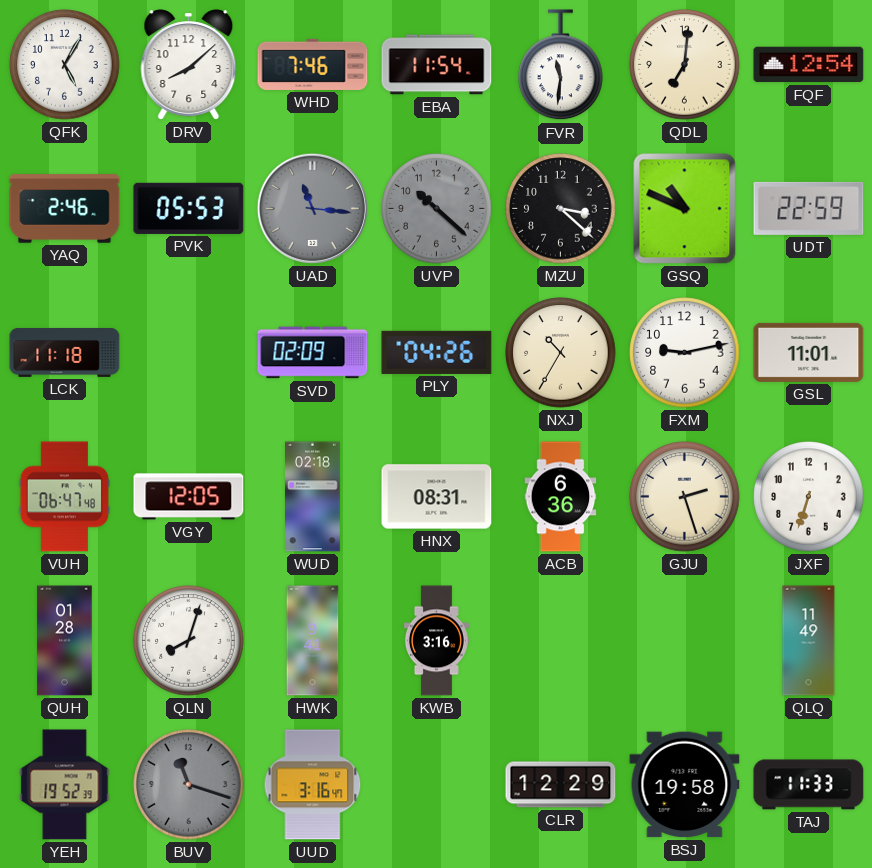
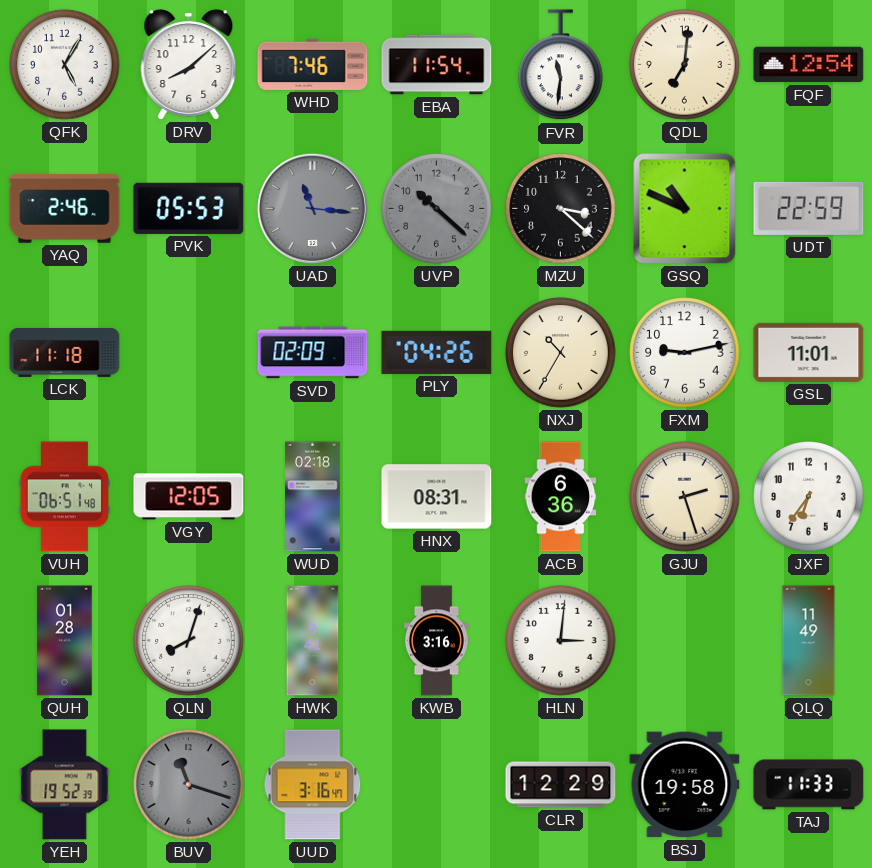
VUH: 06:47 -> 06:51
JXF: 6:33 -> 6:36
HLN: none -> 3:01
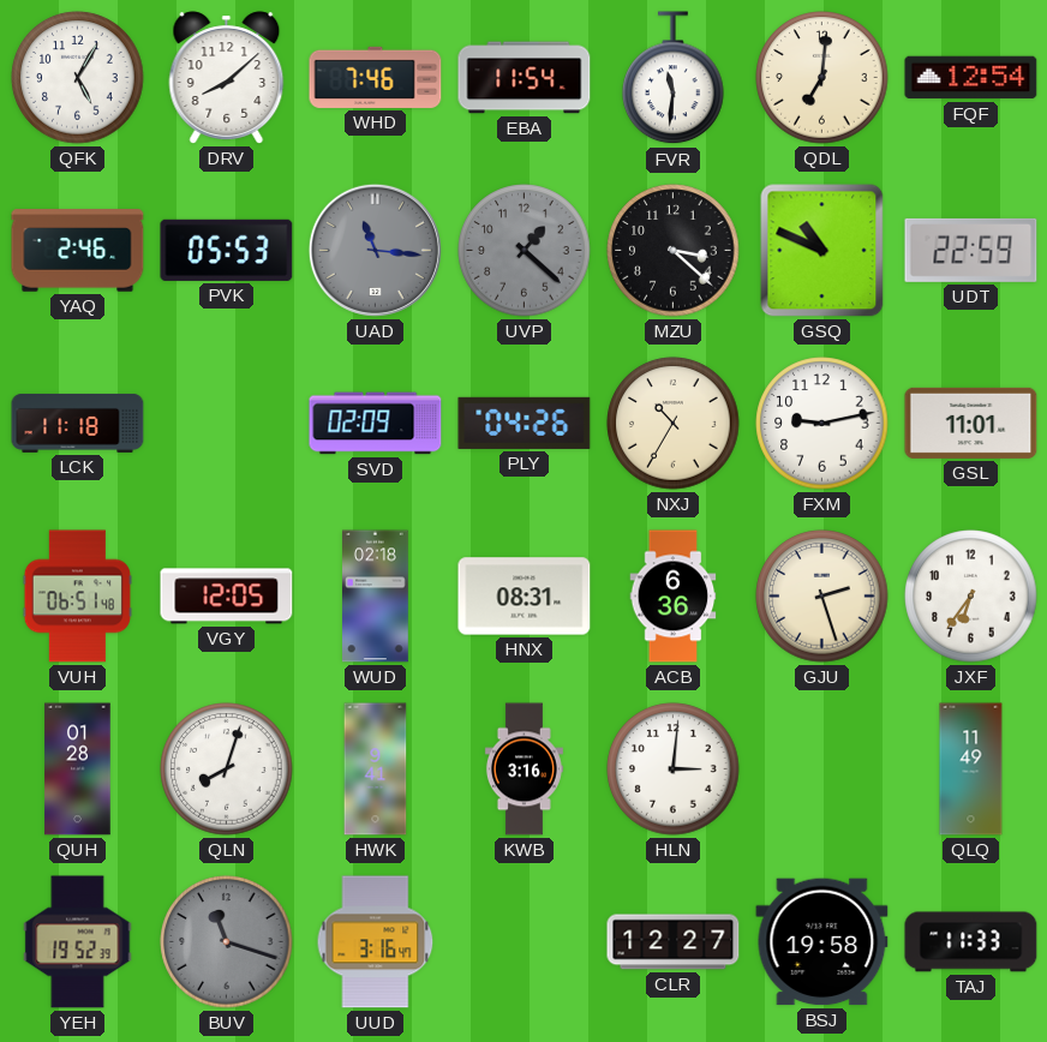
UVP: 10:22 -> 1:22
CLR: 12:29 -> 12:27
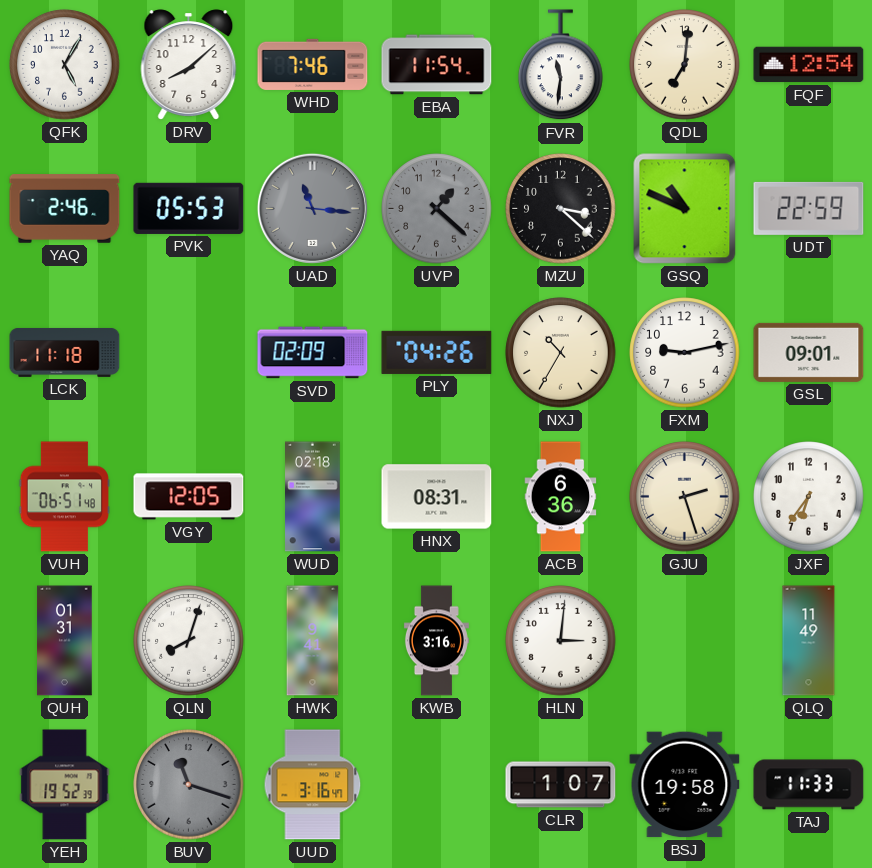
GSL: 11:01 -> 09:01
QUH: 01:28 -> 01:31
CLR: 12:27 -> 1:07
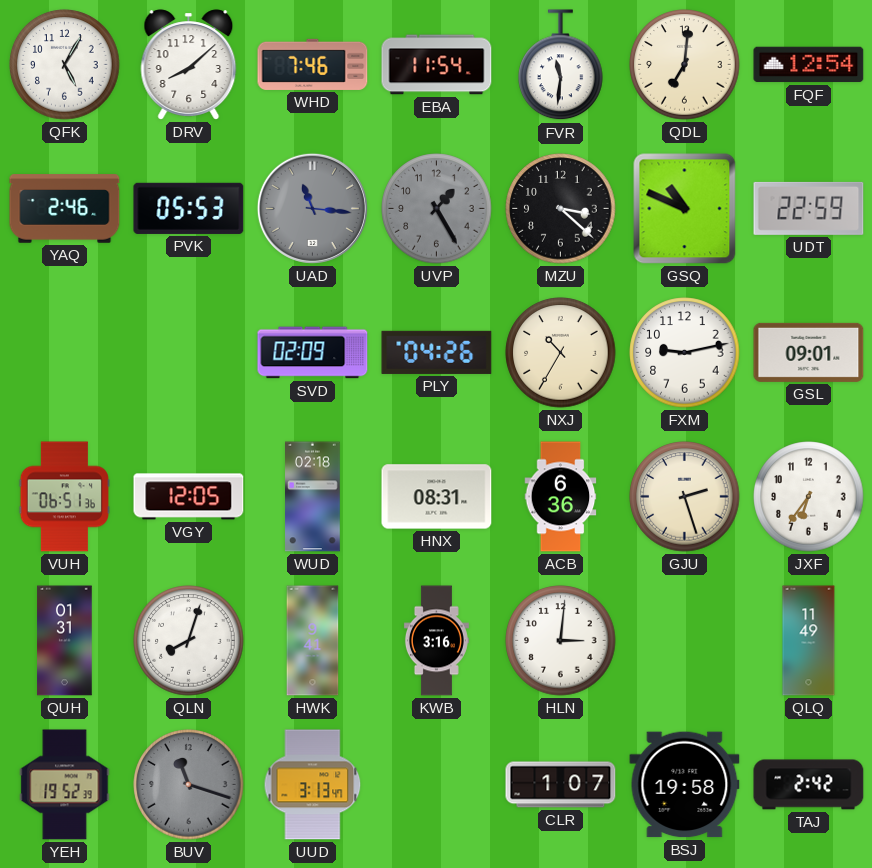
UVP: 1:22 -> 1:25
LCK: 11:18 -> none
VUH: 06:51:48 -> 06:51:36
UUD: 3:16 -> 3:13
TAJ: 11:33 -> 2:42
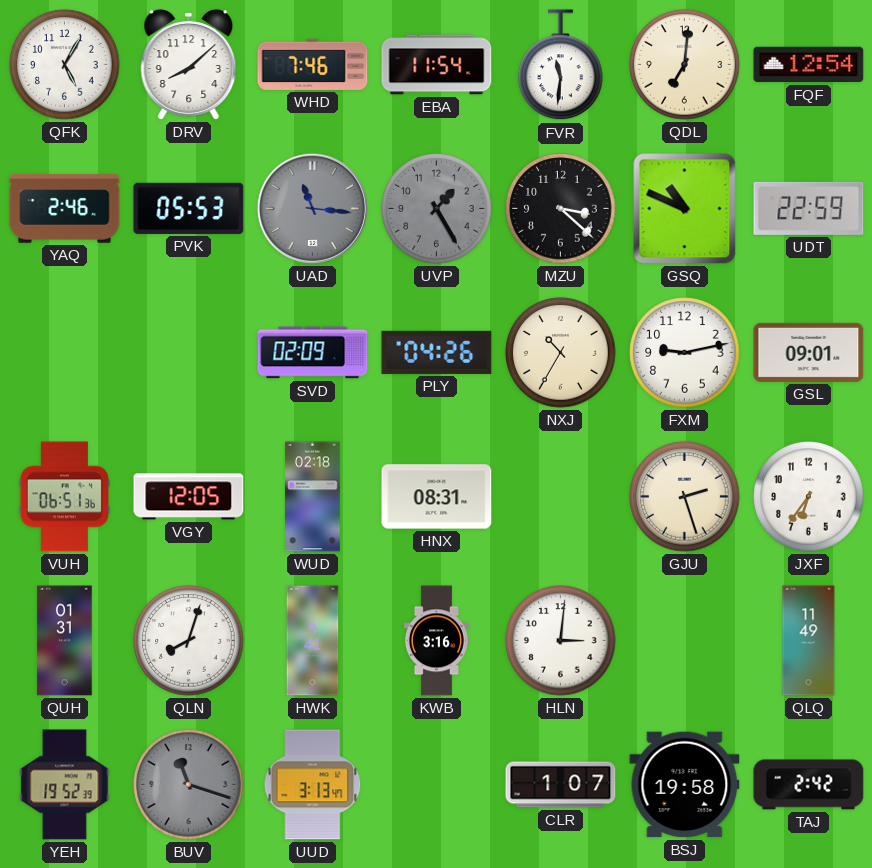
ACB: 6:36 -> none
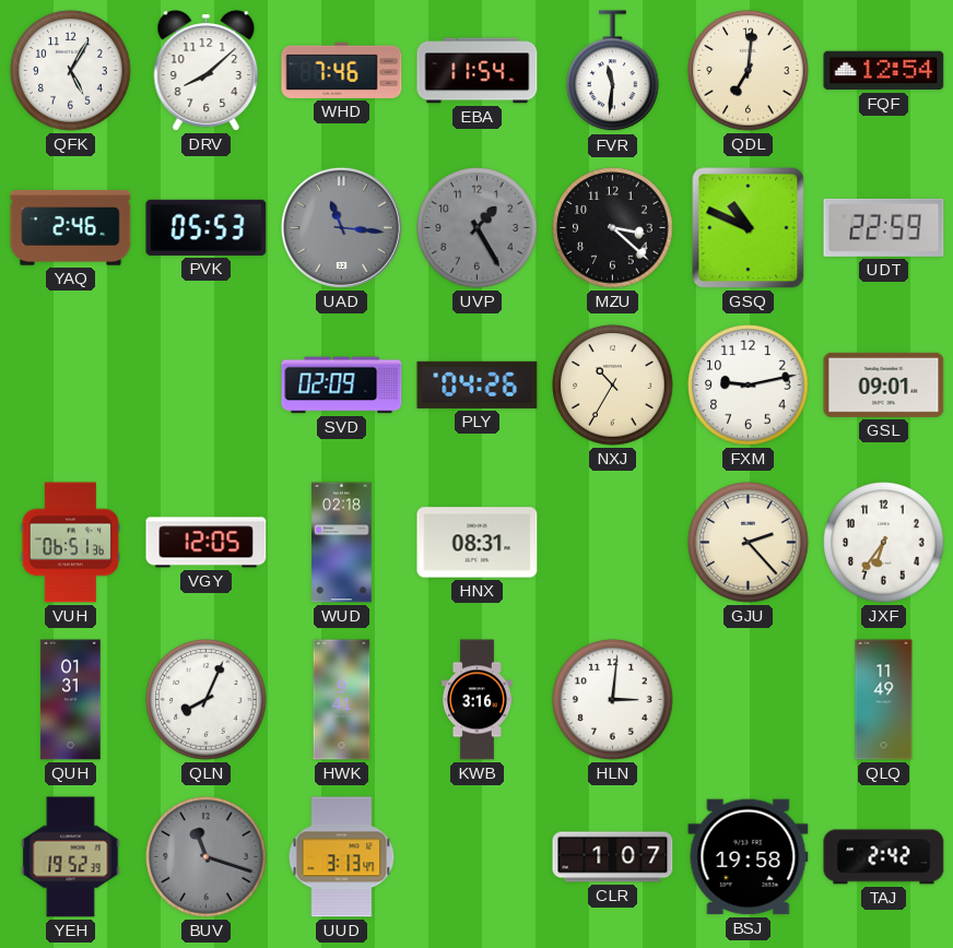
GJU: 2:27 -> 2:23
QLN: 8:03 -> 8:04
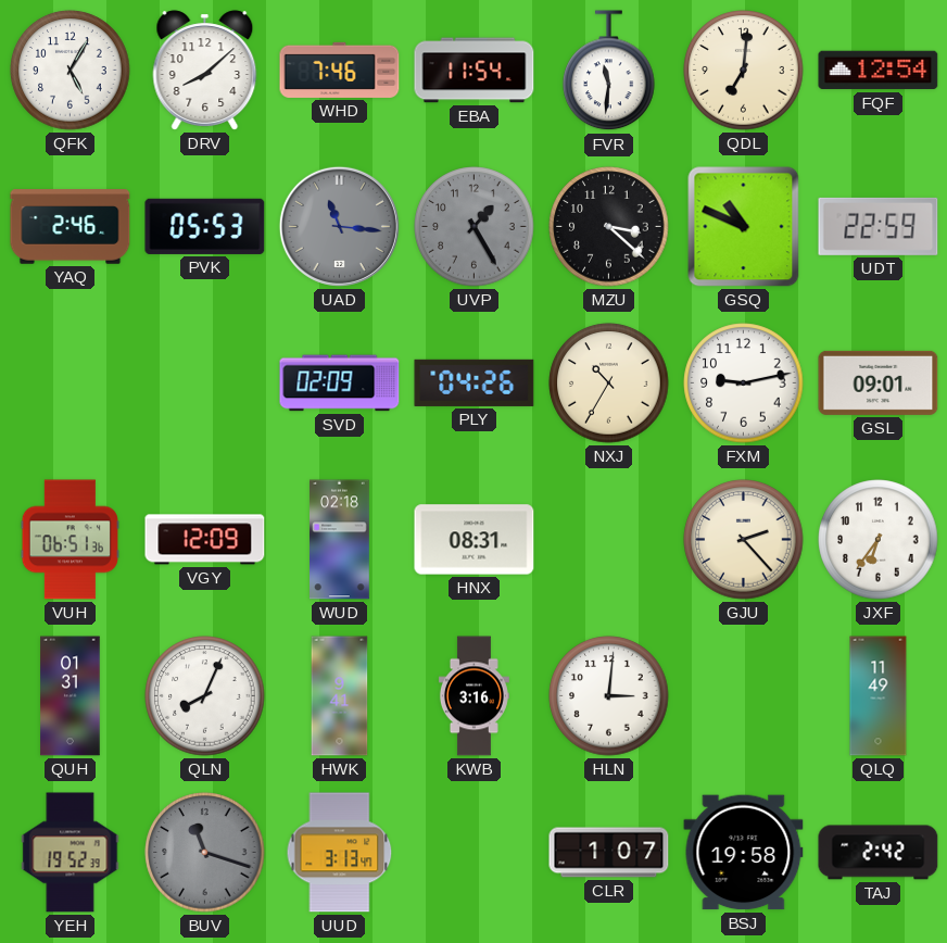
VGY: 12:05 -> 12:09
